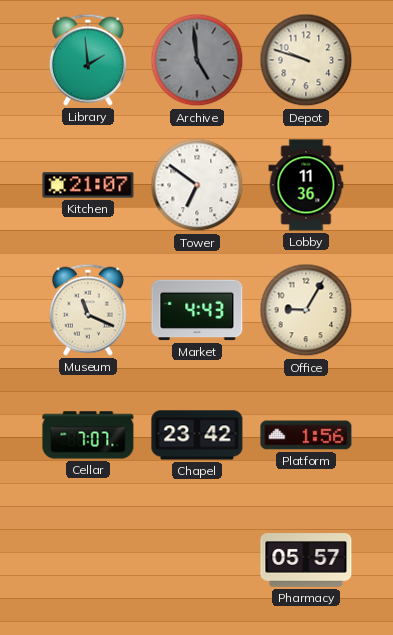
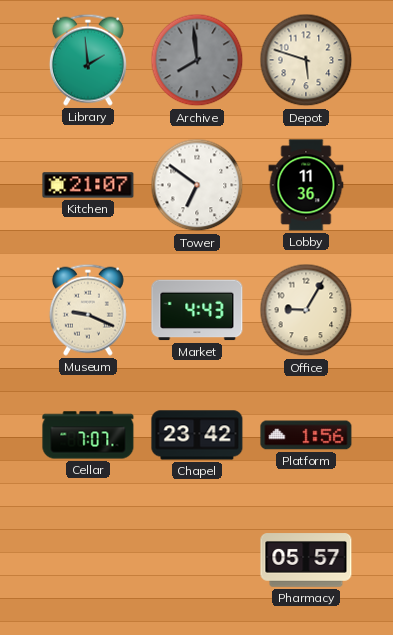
Archive: 4:59 -> 7:59
Depot: 9:48 -> 5:48
Museum: 11:19 -> 9:19
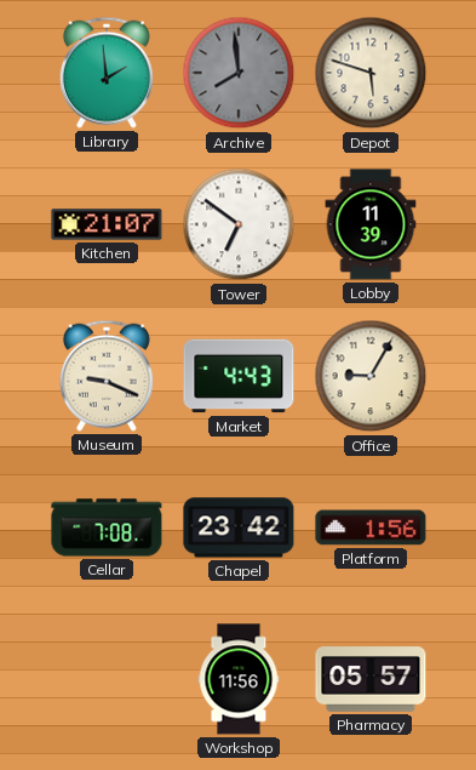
Lobby: 11:36 -> 11:39
Cellar: 7:07 -> 7:08
Workshop: none -> 11:56
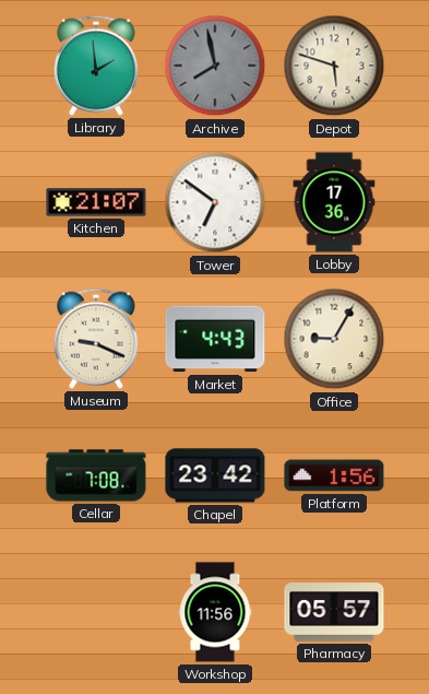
Archive: 7:59 -> 7:58
Lobby: 11:39 -> 17:36
